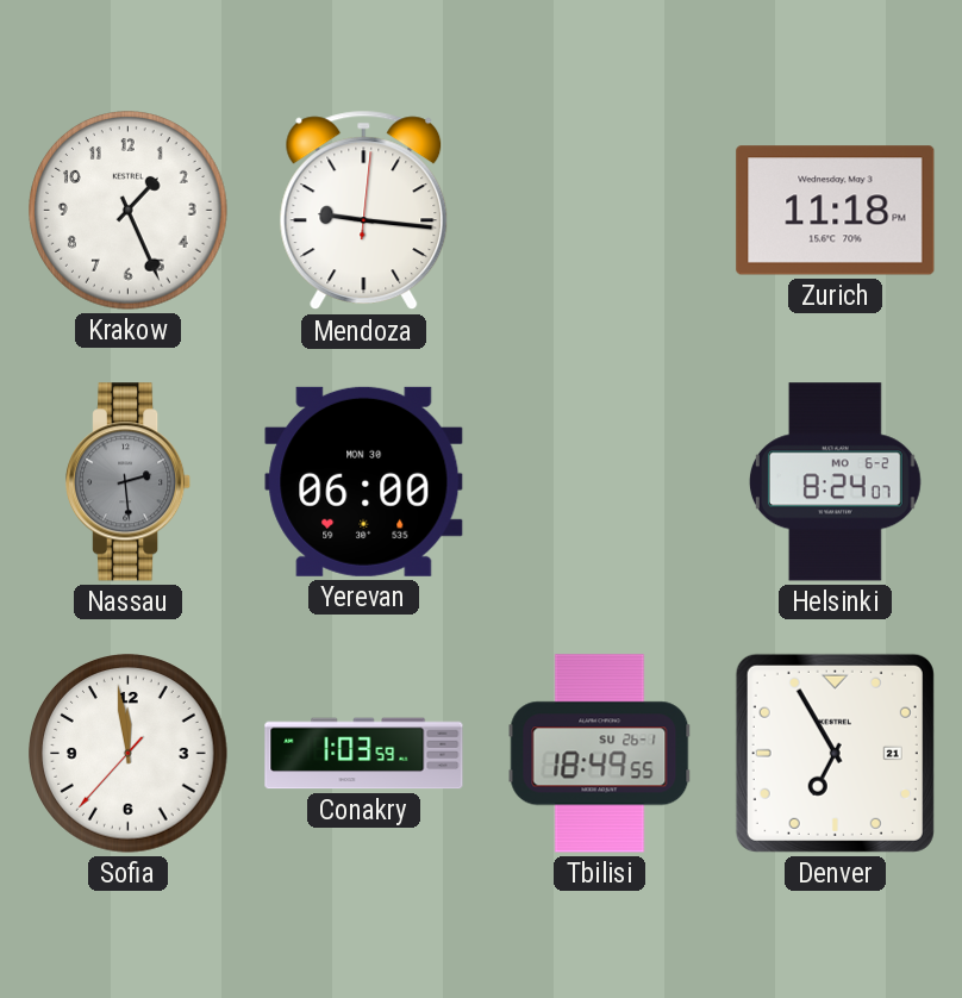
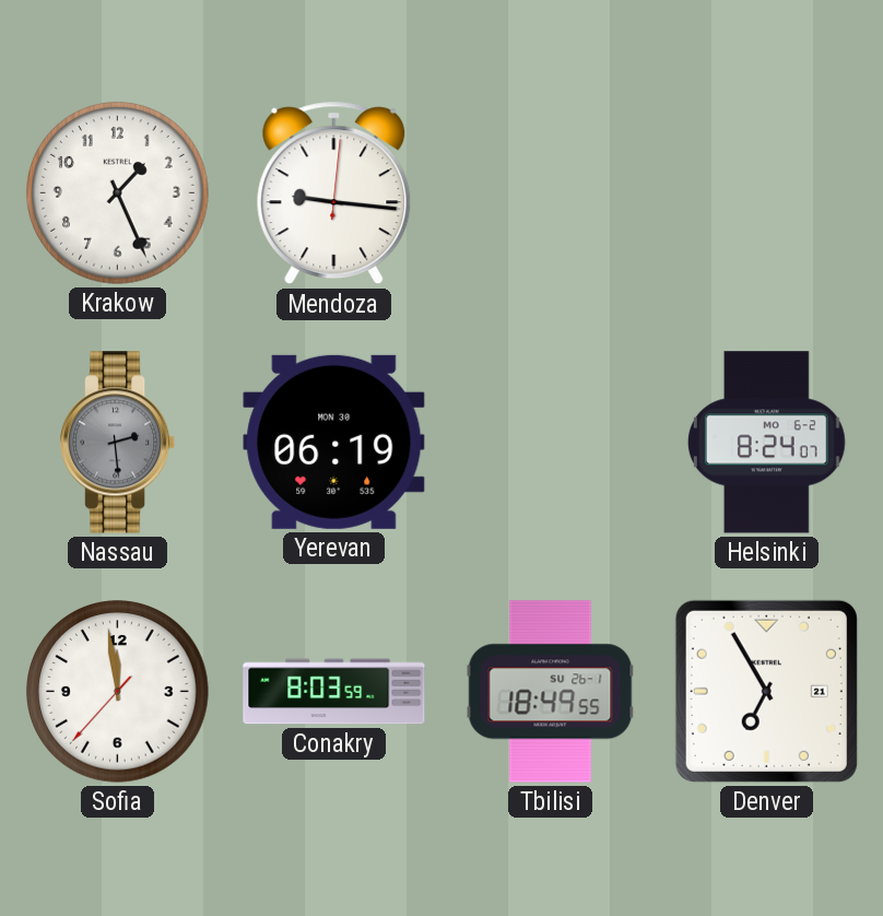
Zurich: 11:18 -> none
Yerevan: 06:00 -> 06:19
Conakry: 1:03 -> 8:03
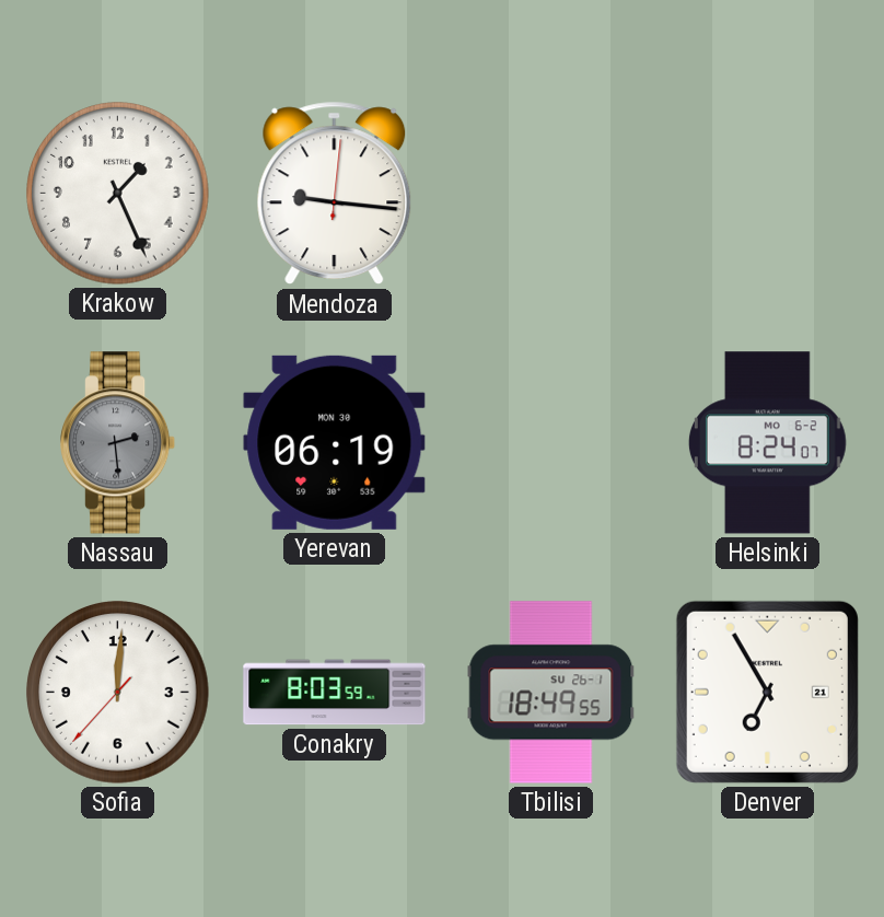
Sofia: 11:58 -> 12:00
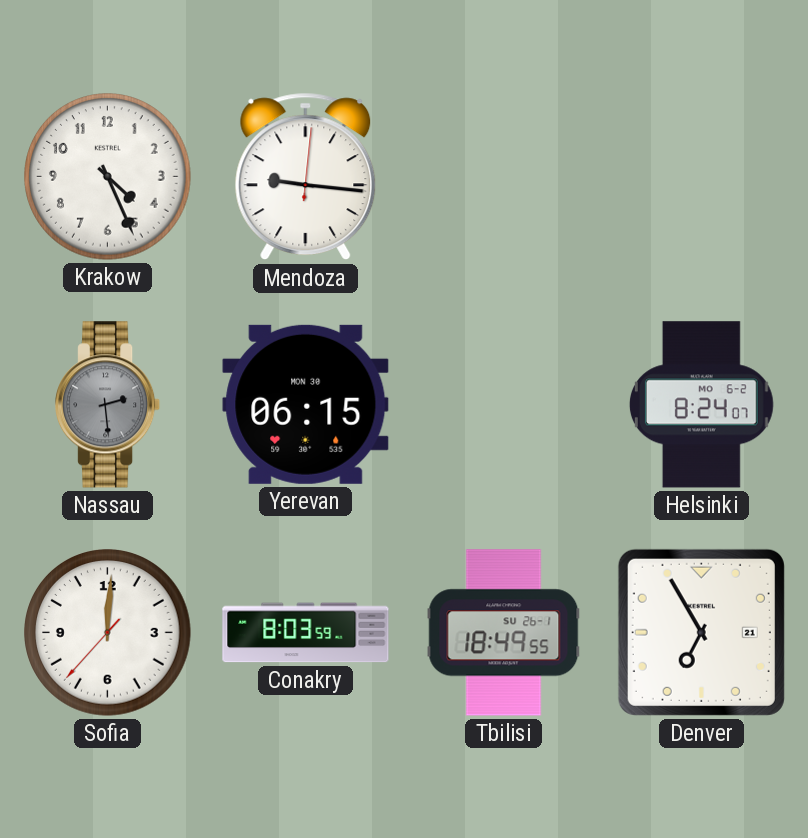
Krakow: 1:26 -> 4:26
Yerevan: 06:19 -> 06:15
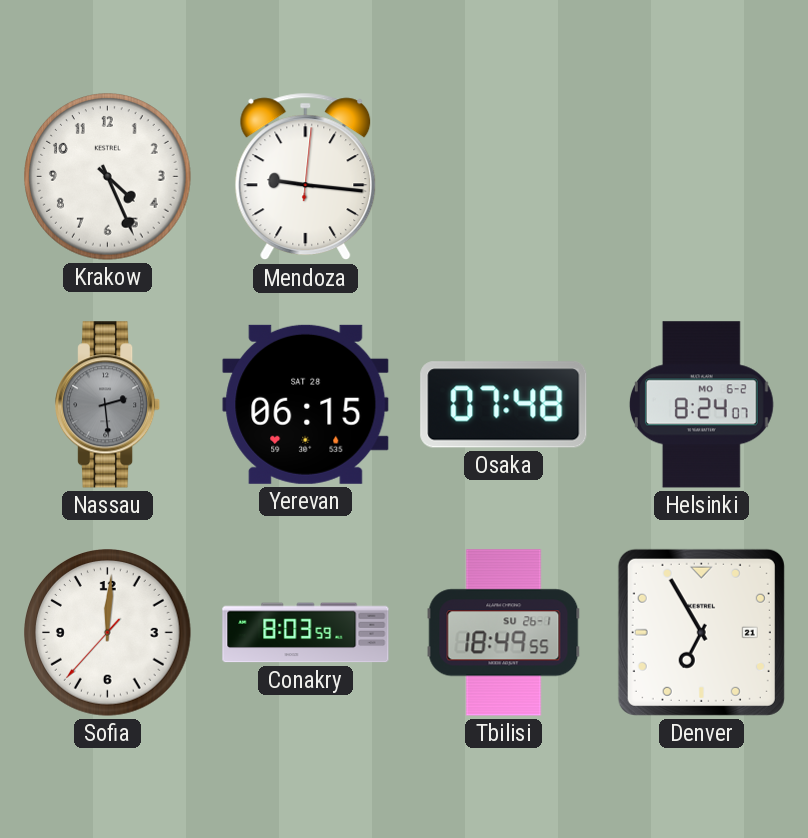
Yerevan date: MON 30 -> SAT 28
Osaka: none -> 07:48
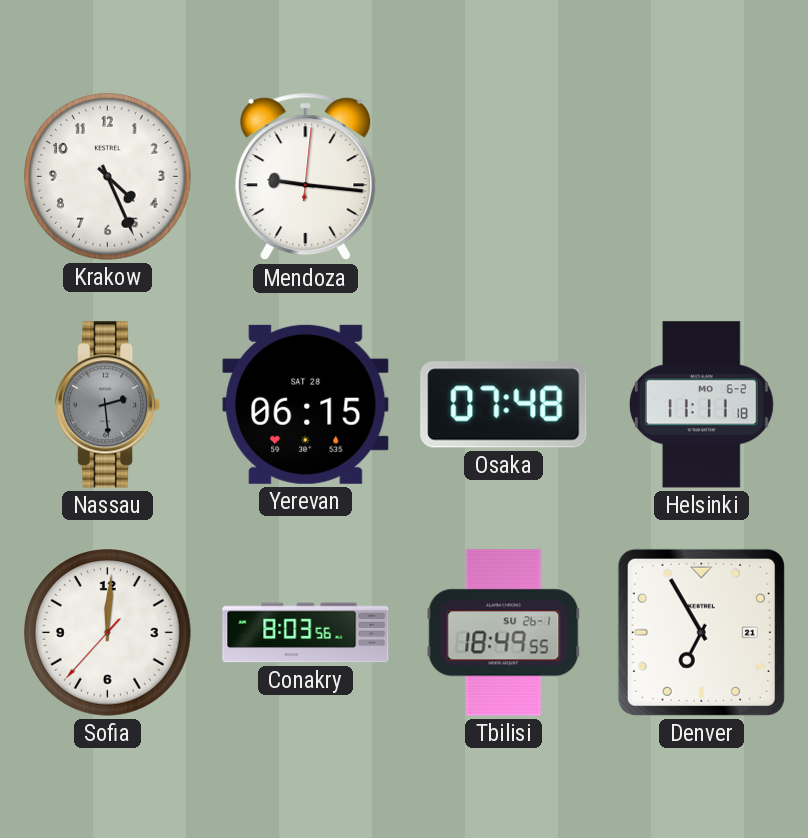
Helsinki: 8:24 -> 11:11
Conakry: 8:03:59 -> 8:03:56
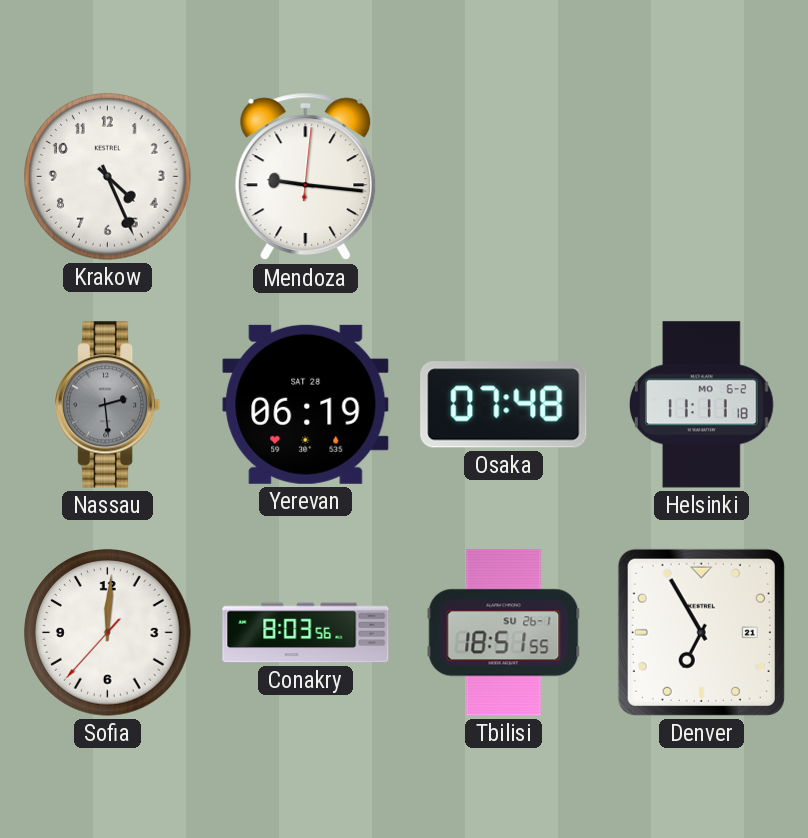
Yerevan: 06:15 -> 06:19
Tbilisi: 18:49 -> 18:51
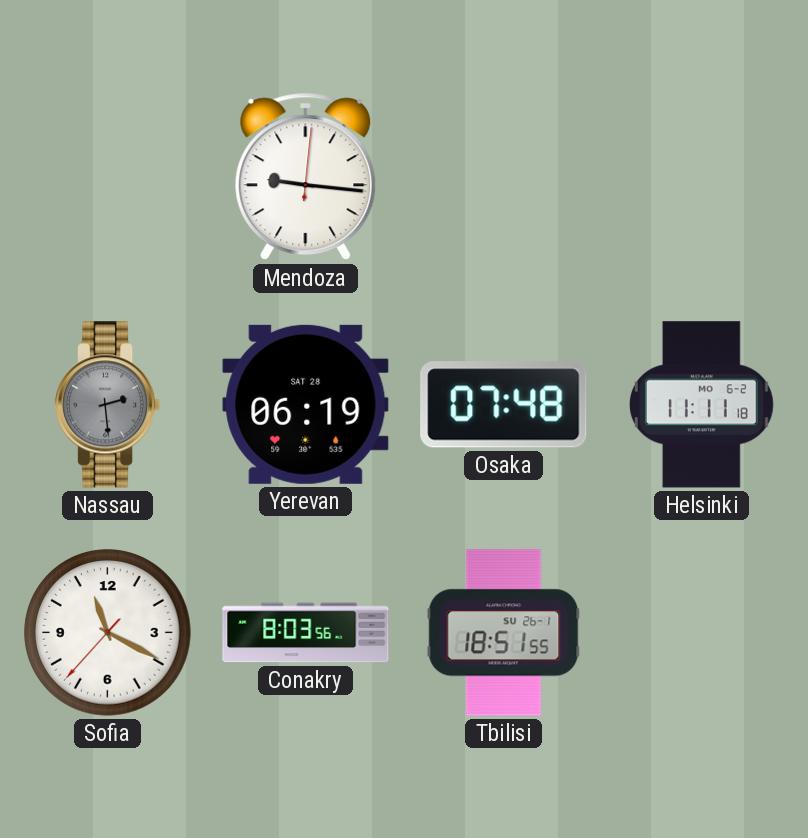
Krakow: 4:26 -> none
Sofia: 12:00 -> 11:19
Denver: 6:55 -> none
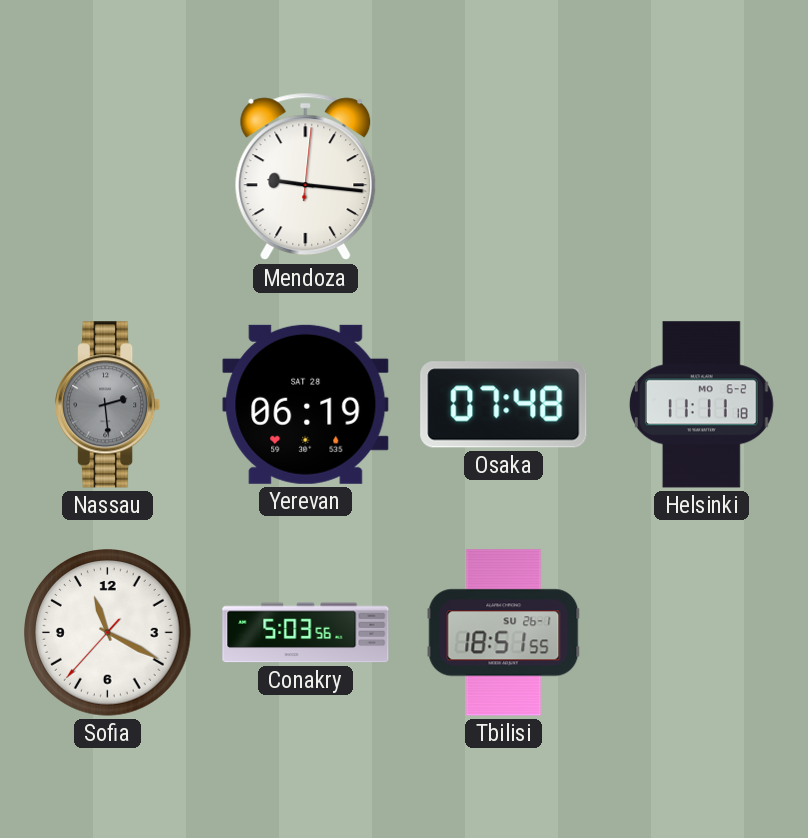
Conakry: 8:03 -> 5:03
